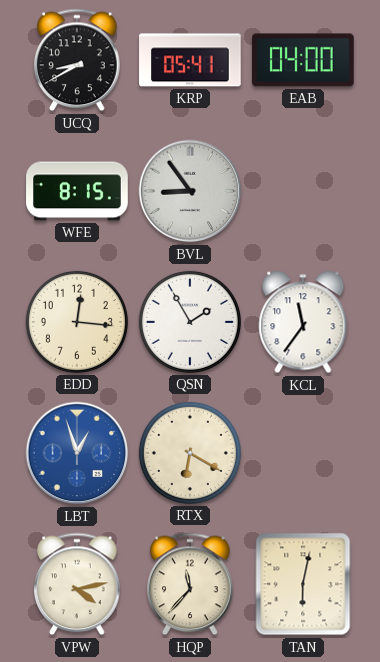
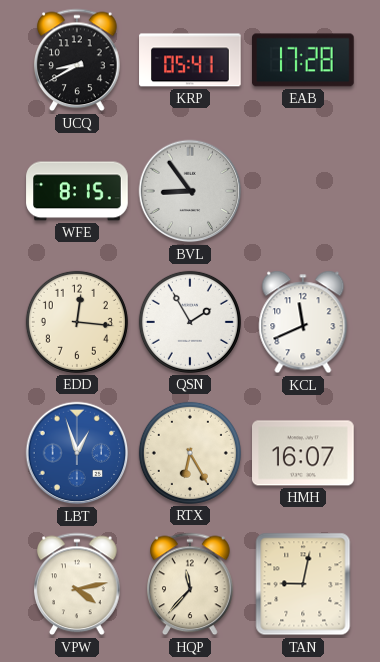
EAB: 04:00 -> 17:28
KCL: 11:36 -> 11:41
RTX: 6:20 -> 6:25
HMH: none -> 16:07
TAN: 6:02 -> 9:02
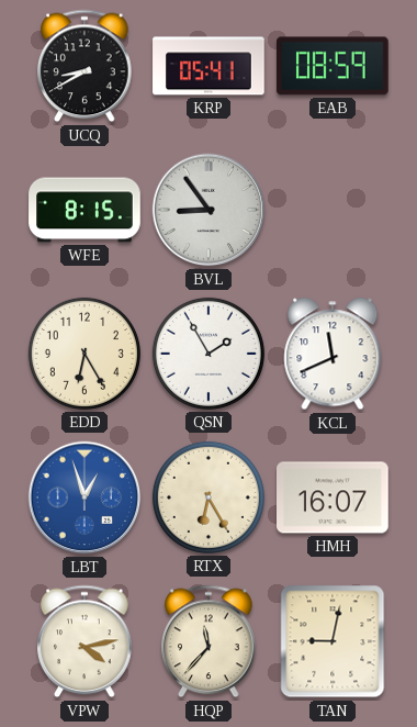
EAB: 17:28 -> 08:59
EDD: 12:16 -> 6:25
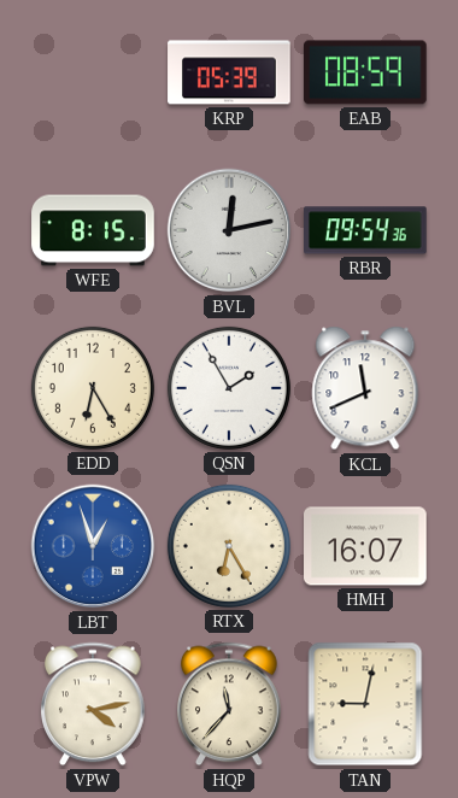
UCQ: 8:40 -> none
KRP: 05:41 -> 05:39
BVL: 8:54 -> 12:13
RBR: none -> 09:54
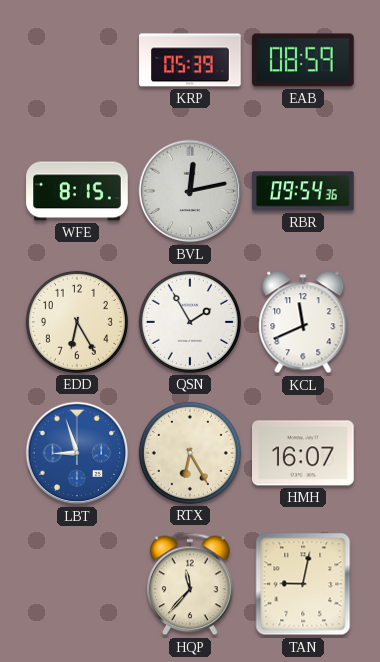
LBT: 12:57 -> 8:57
VPW: 4:13 -> none
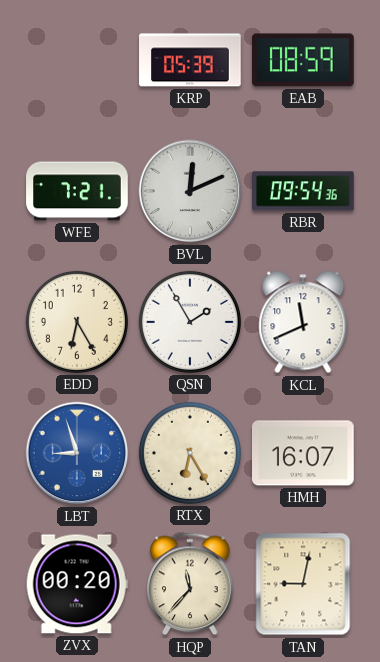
WFE: 8:15 -> 7:21
BVL: 12:13 -> 12:11
ZVX: none -> 00:20
